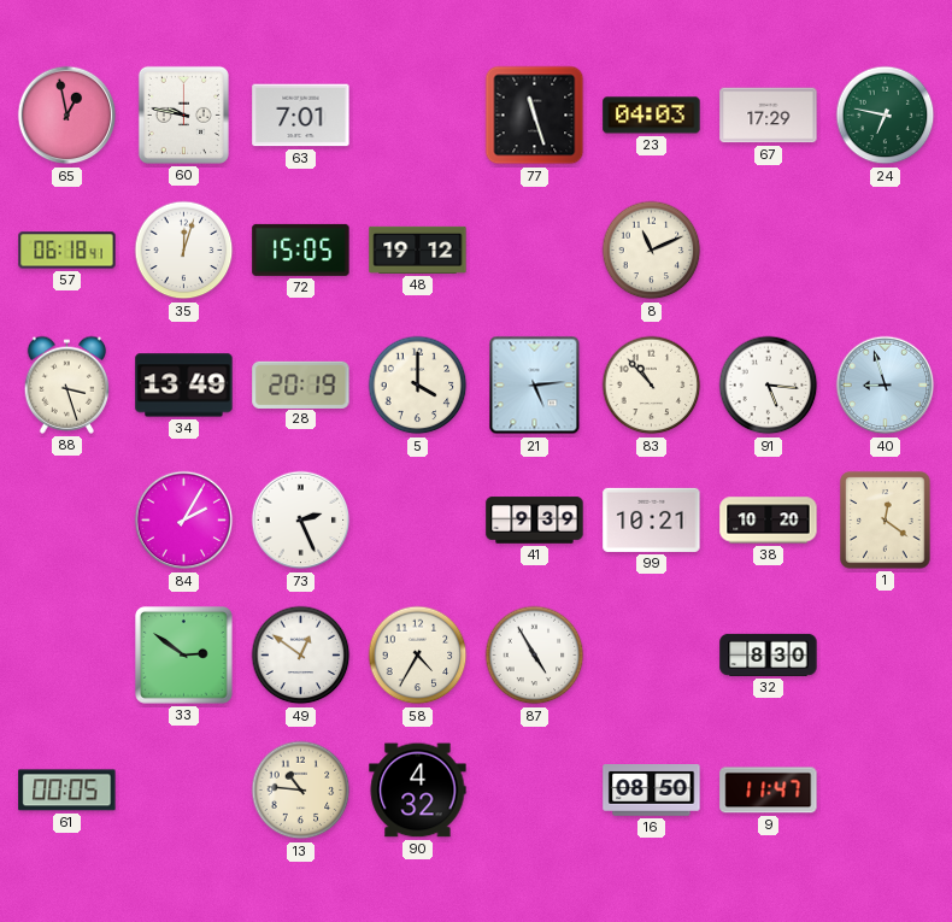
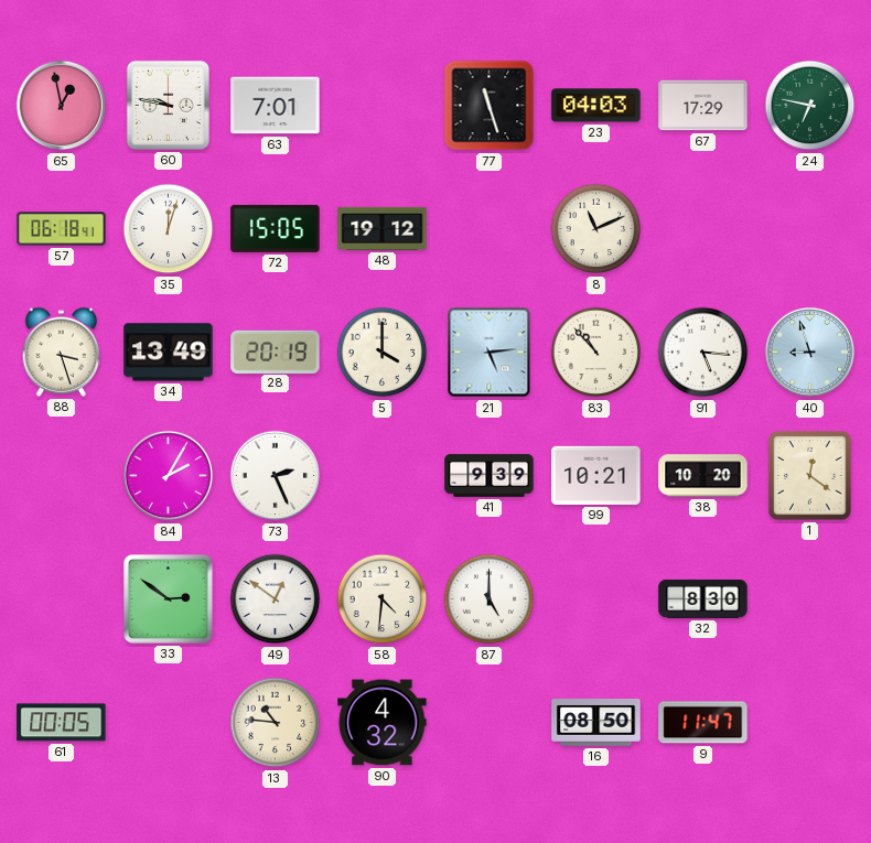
58: 4:35 -> 4:31
87: 4:55 -> 5:00
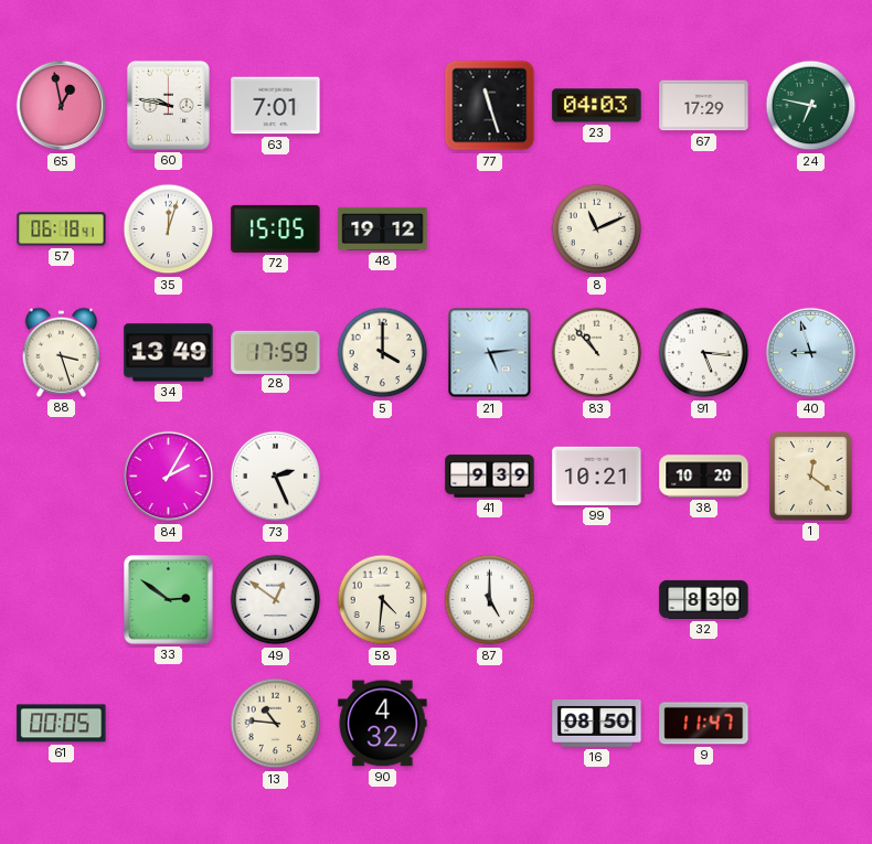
28: 20:19 -> 17:59
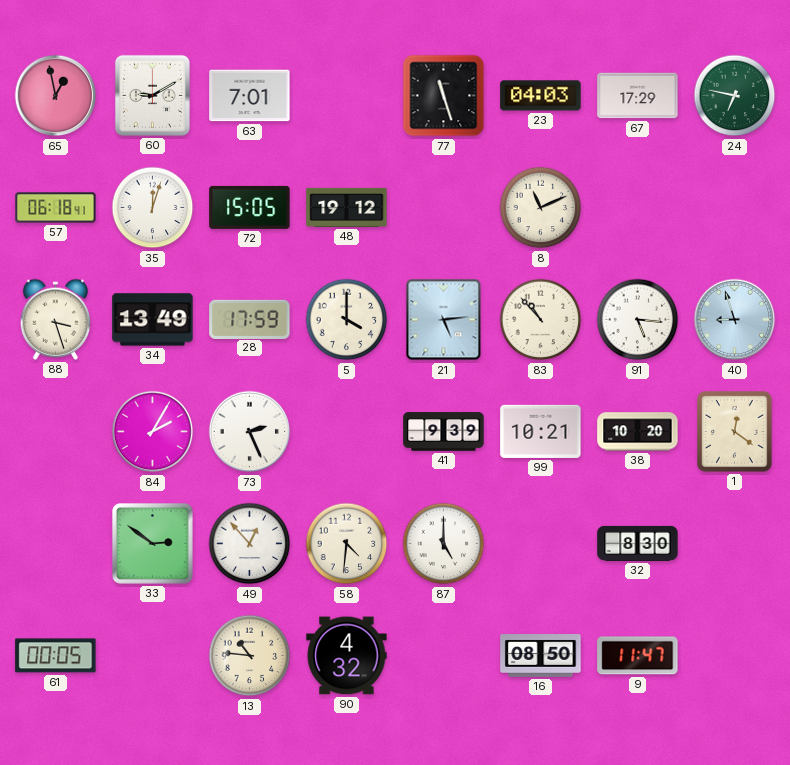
60: 9:47 -> 9:10
49: 12:51 -> 12:53
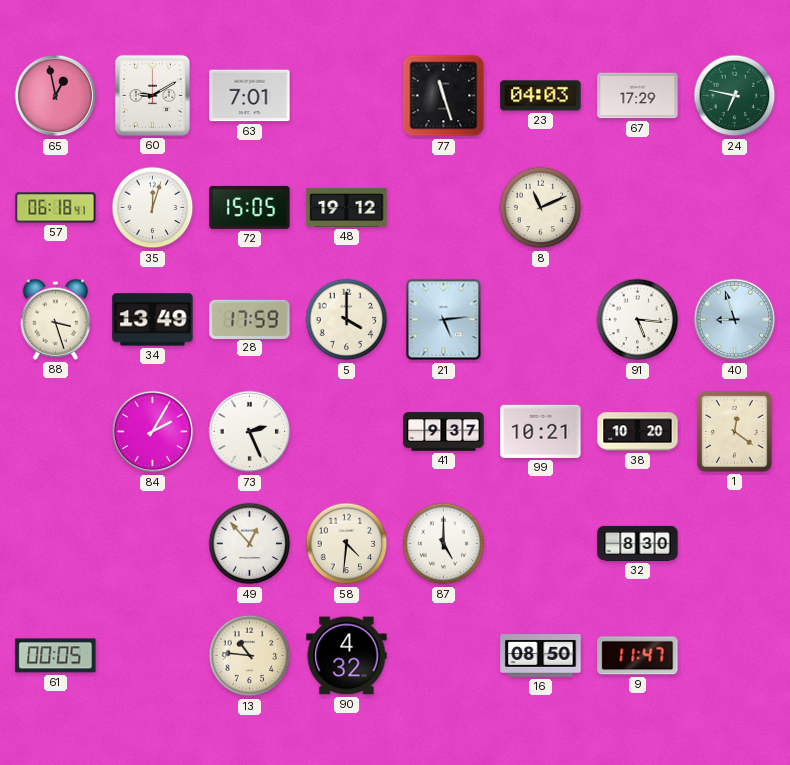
83: 10:53 -> none
41: 9:39 -> 9:37
33: 2:51 -> none
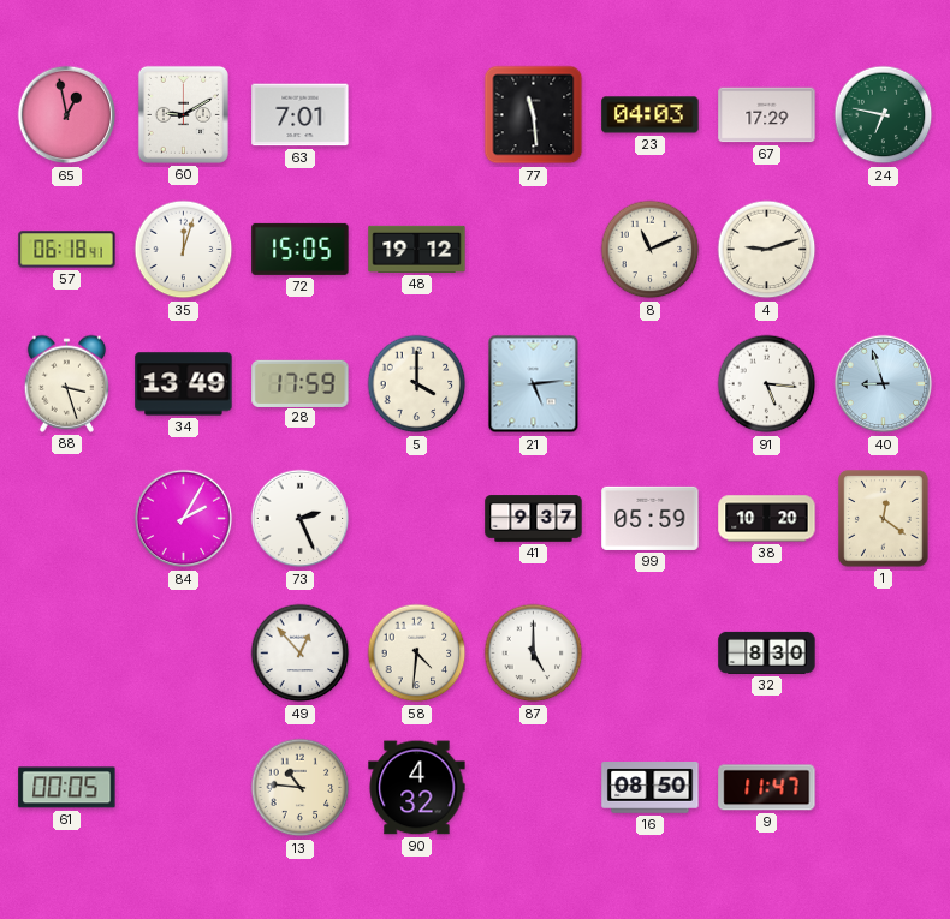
77: 11:27 -> 11:29
4: none -> 9:12
99: 10:21 -> 05:59
